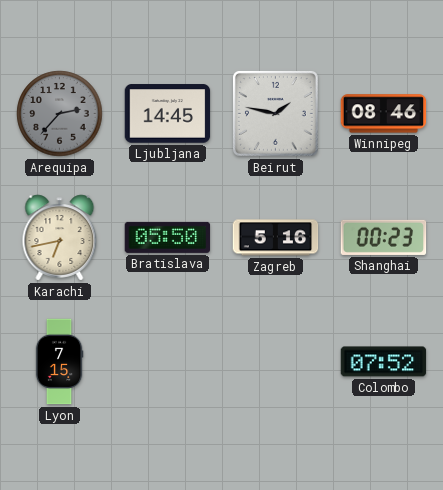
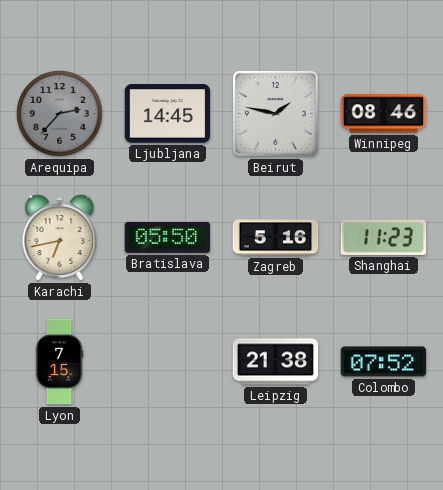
Shanghai: 00:23 -> 11:23
Leipzig: none -> 21:38
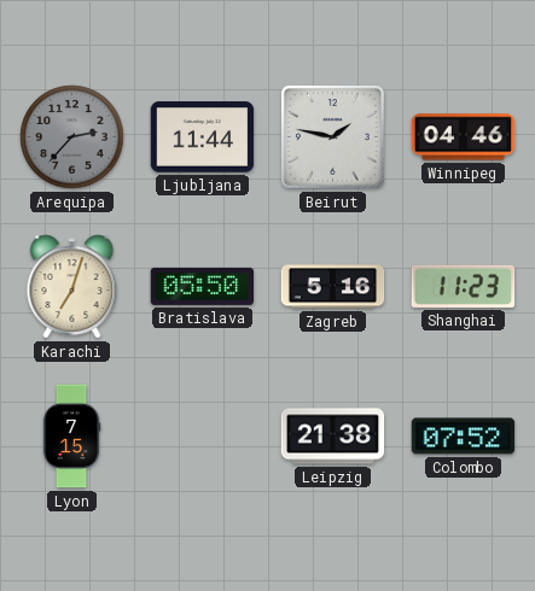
Ljubljana: 14:45 -> 11:44
Winnipeg: 08:46 -> 04:46
Karachi: 6:43 -> 7:03
